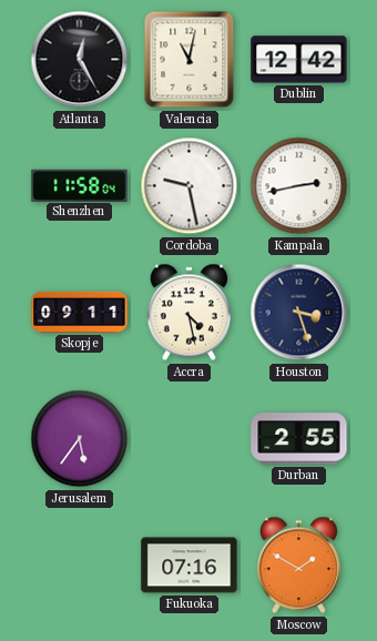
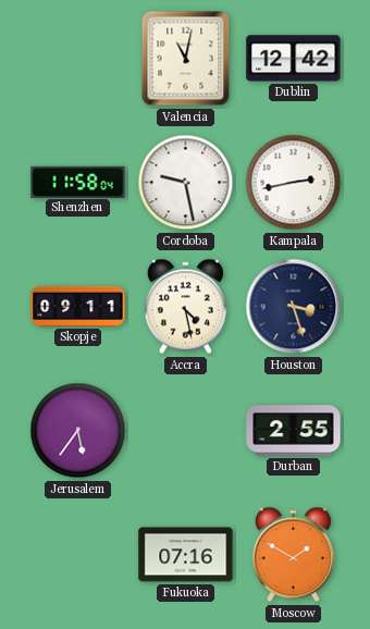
Atlanta: 12:25 -> none
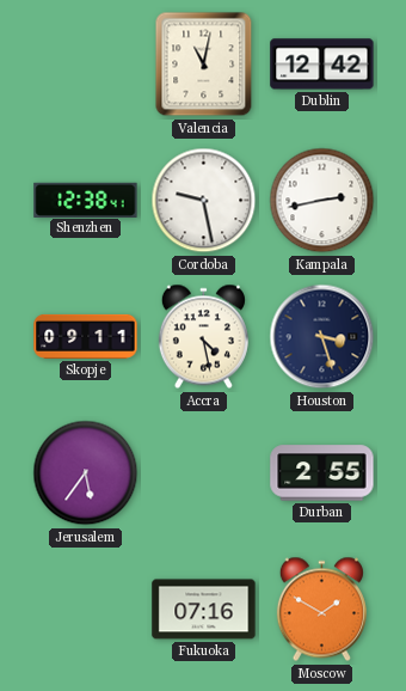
Shenzhen: 11:58 -> 12:38
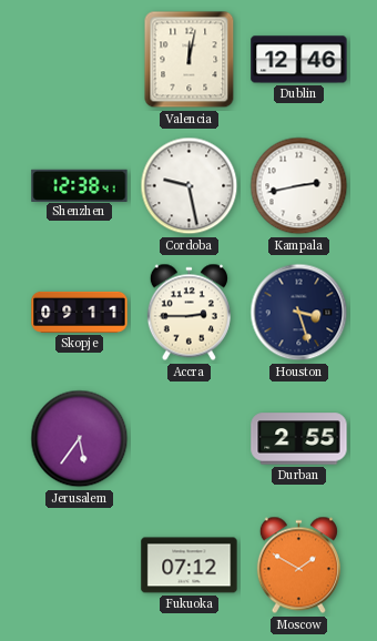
Valencia: 11:02 -> 12:02
Dublin: 12:42 -> 12:46
Accra: 4:28 -> 2:45
Fukuoka: 07:16 -> 07:12
